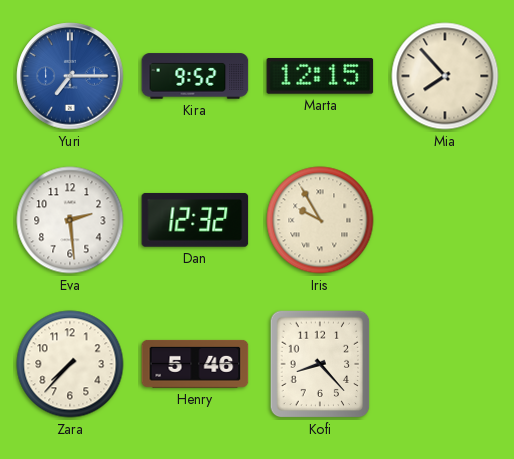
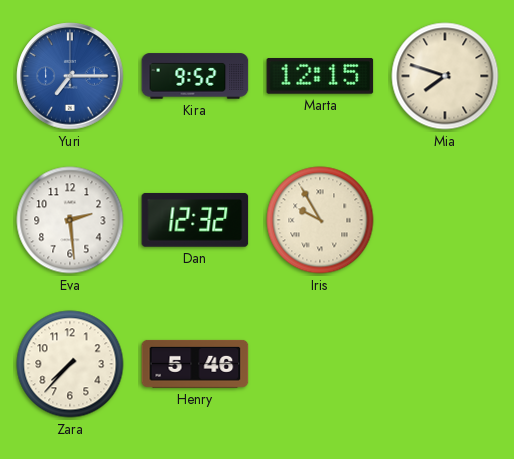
Mia: 7:53 -> 7:48
Kofi: 8:23 -> none
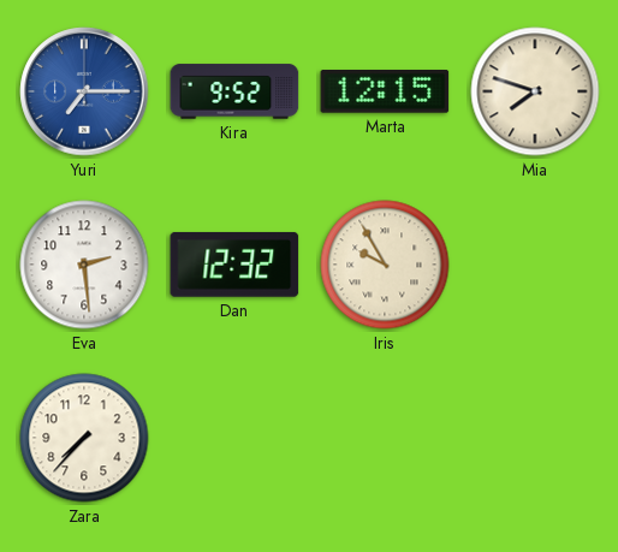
Henry: 5:46 -> none
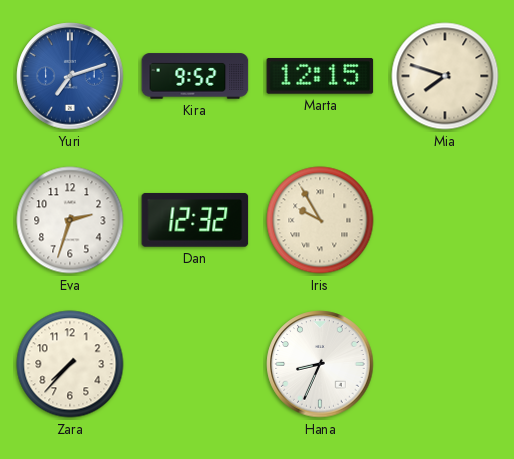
Yuri: 7:15 -> 7:12
Eva: 2:29 -> 2:33
Hana: none -> 8:34
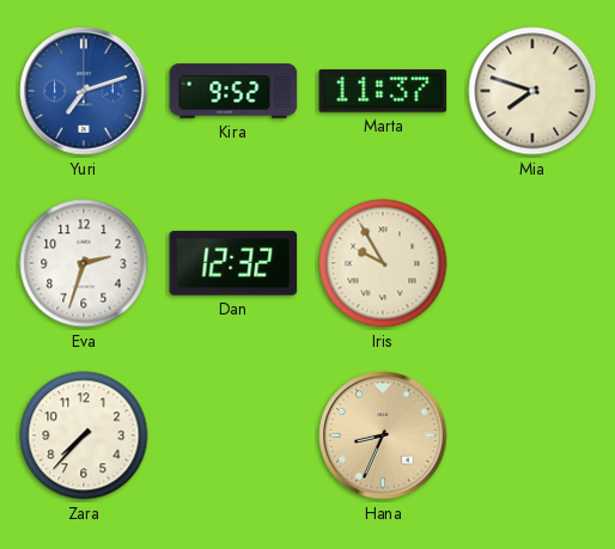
Marta: 12:15 -> 11:37
Hana dial: white -> champagne
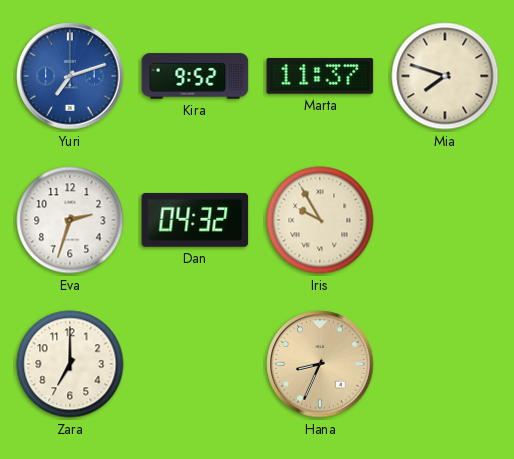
Dan: 12:32 -> 04:32
Zara: 7:37 -> 7:00
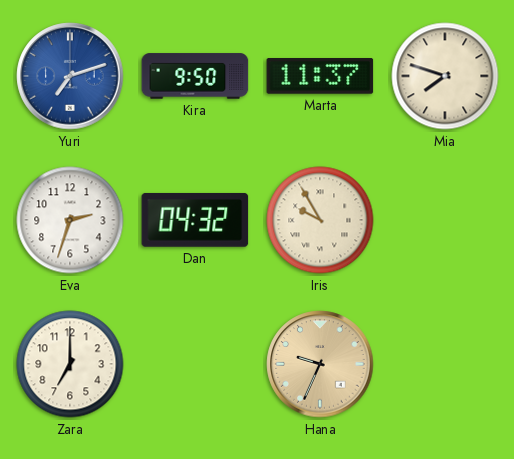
Kira: 9:52 -> 9:50
Hana: 8:34 -> 9:34
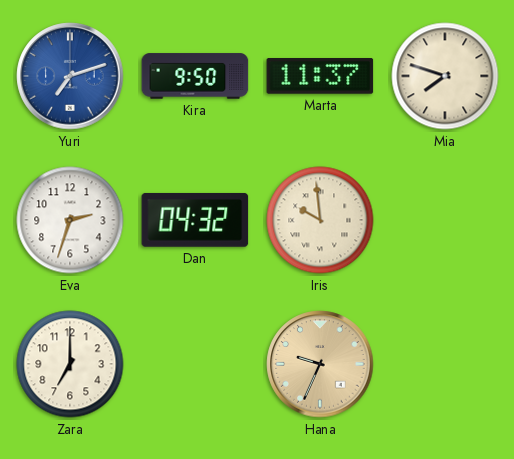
Iris: 9:55 -> 9:59
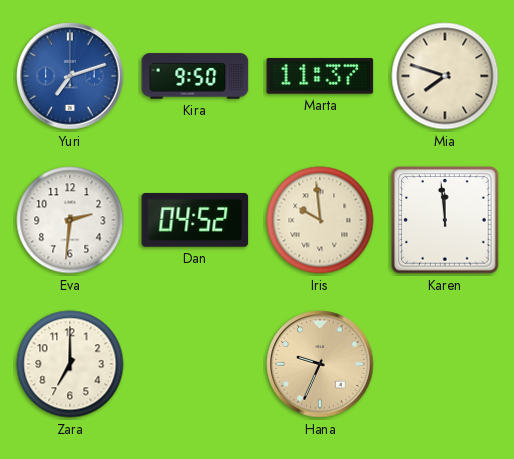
Eva: 2:33 -> 2:31
Dan: 04:32 -> 04:52
Karen: none -> 11:59
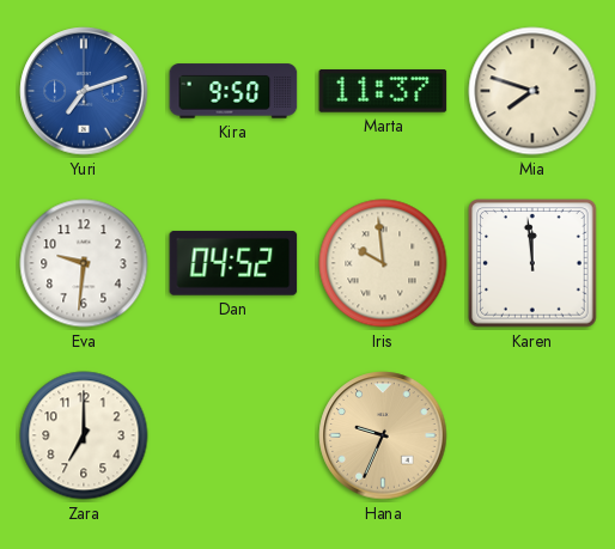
Eva: 2:31 -> 9:31
